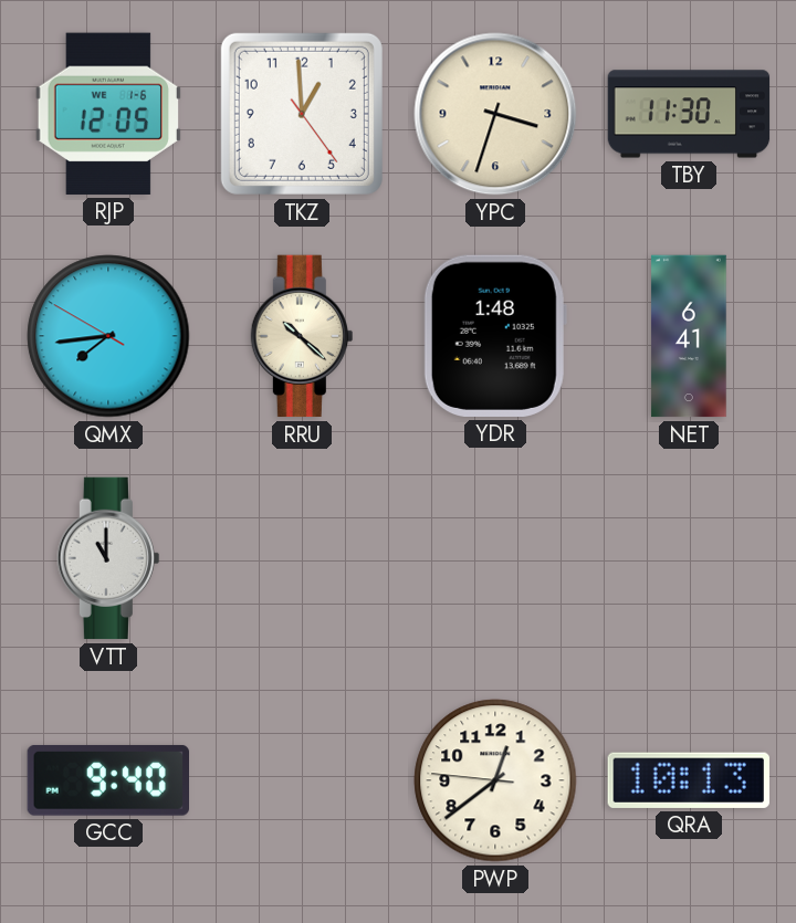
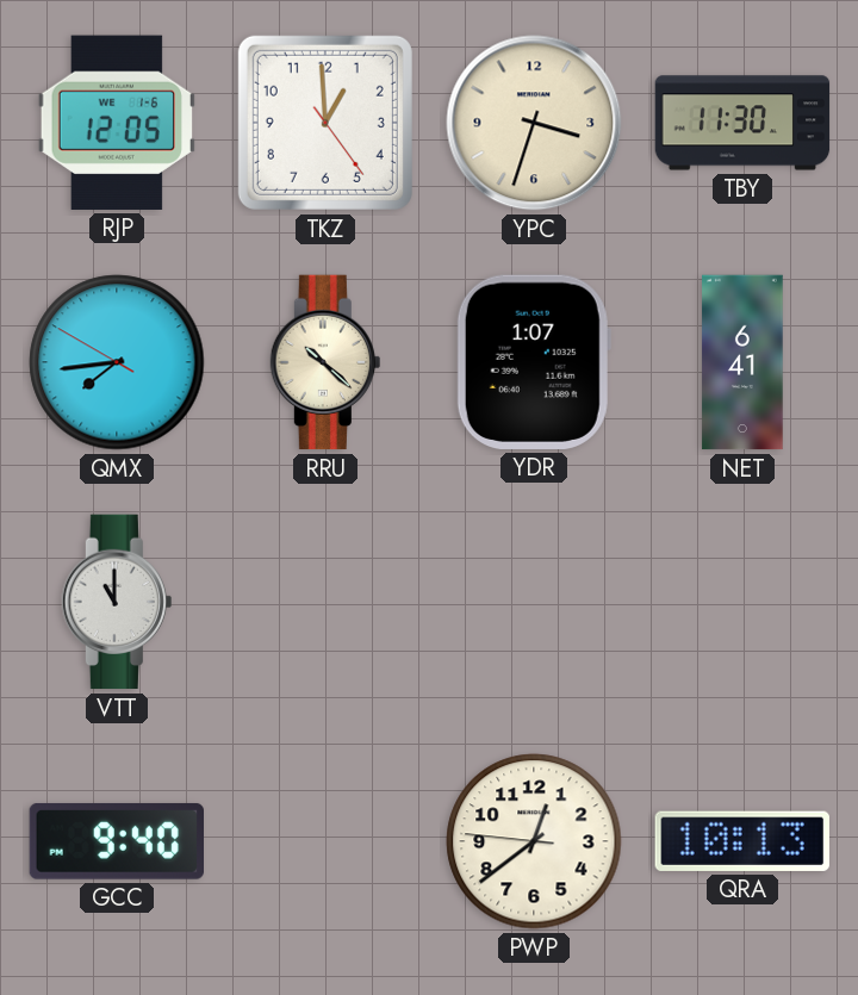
YDR: 1:48 -> 1:07
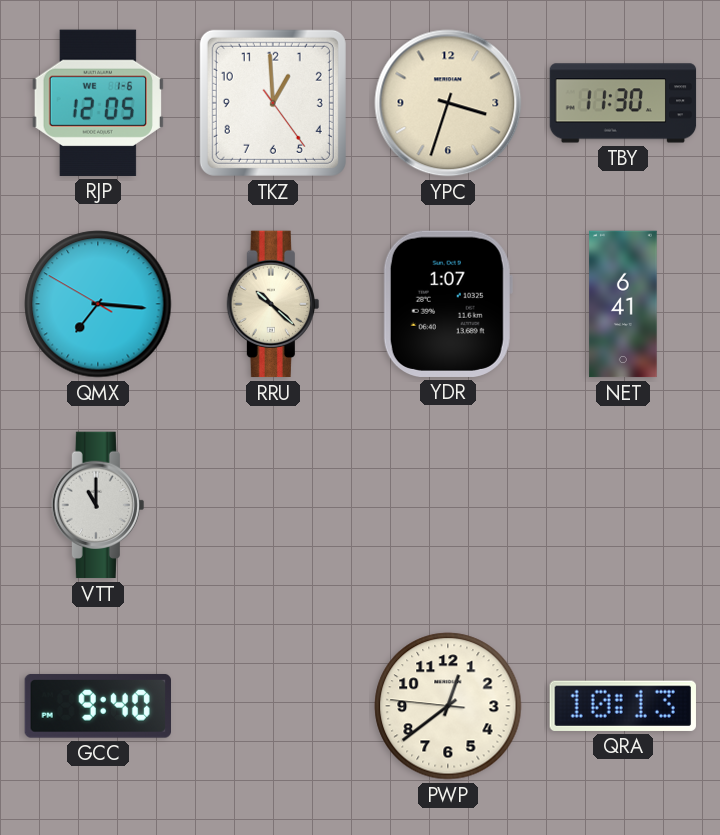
QMX: 7:43 -> 7:15
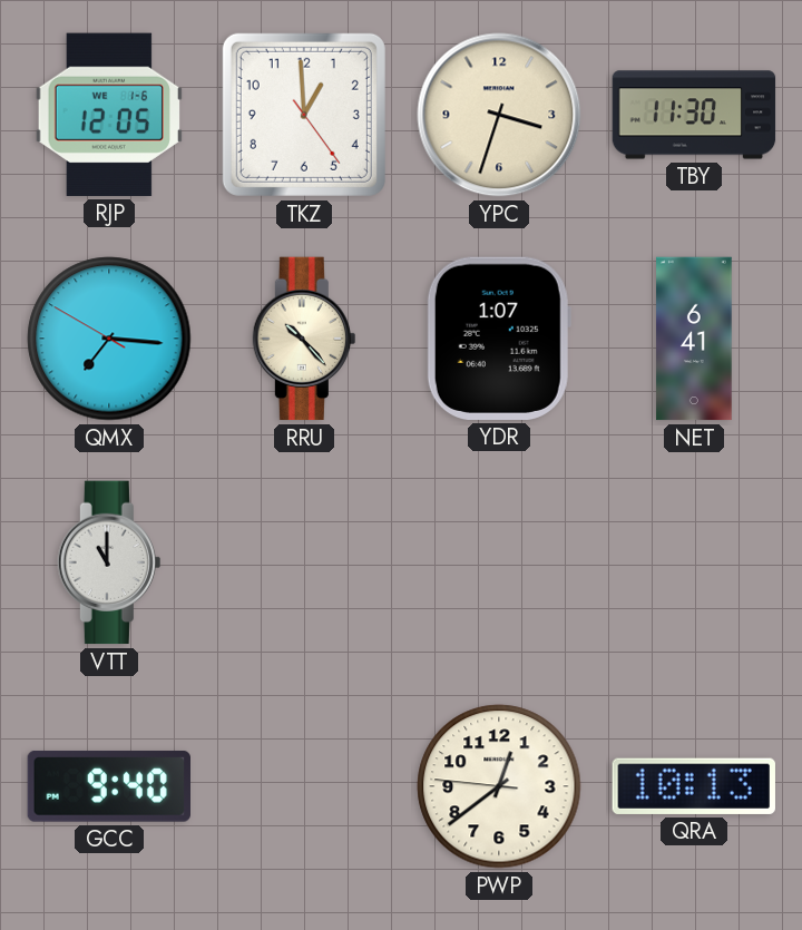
RRU: 10:22 -> 10:23
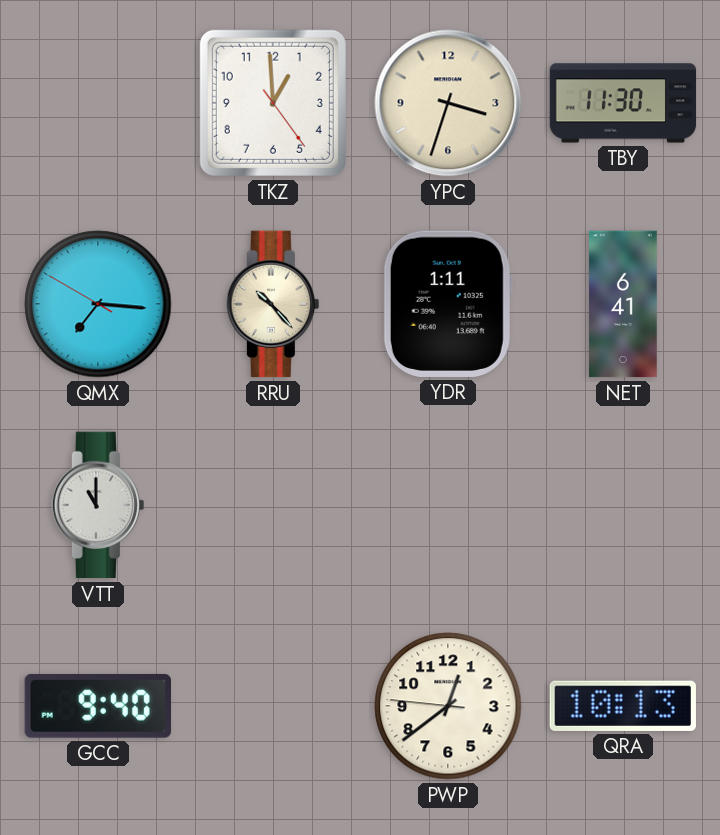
RJP: 12:05 -> none
YDR: 1:07 -> 1:11
